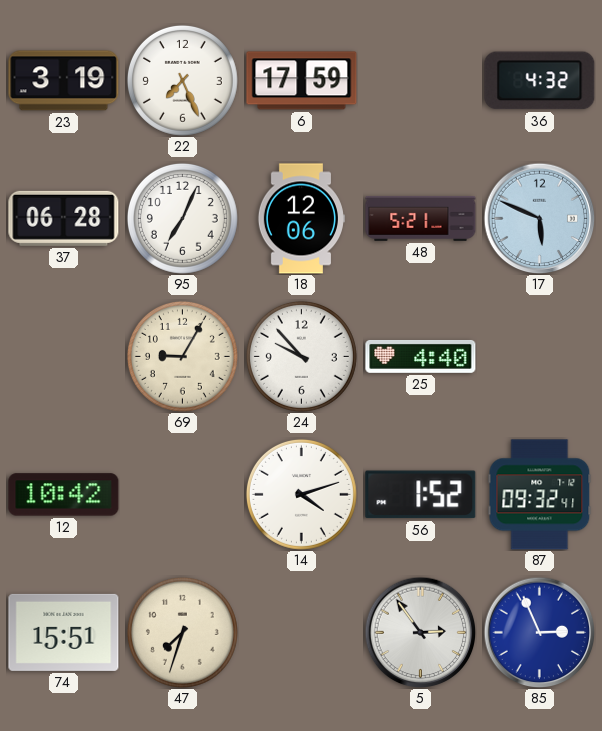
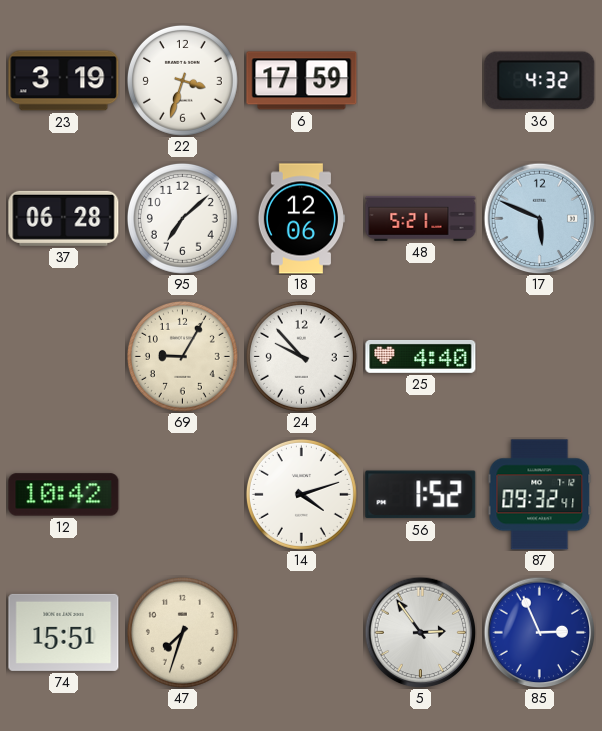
22: 7:26 -> 3:33
95: 7:04 -> 7:08
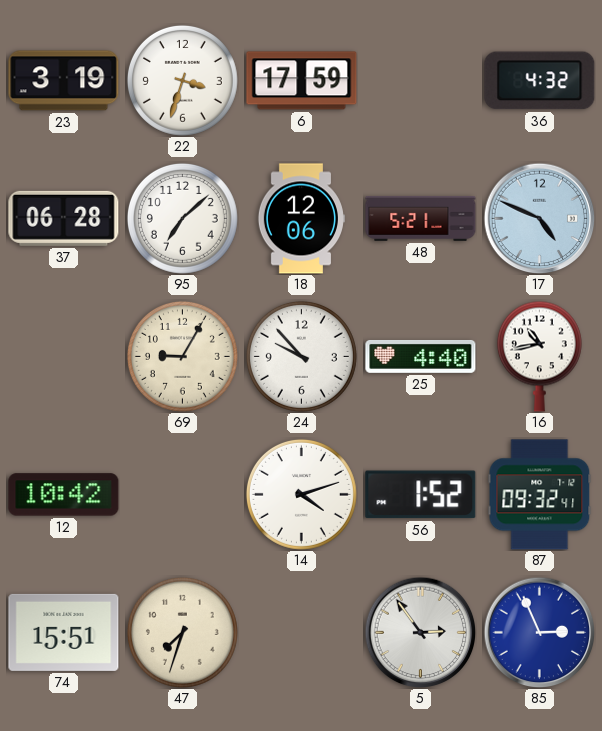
17: 5:49 -> 4:49
16: none -> 10:43
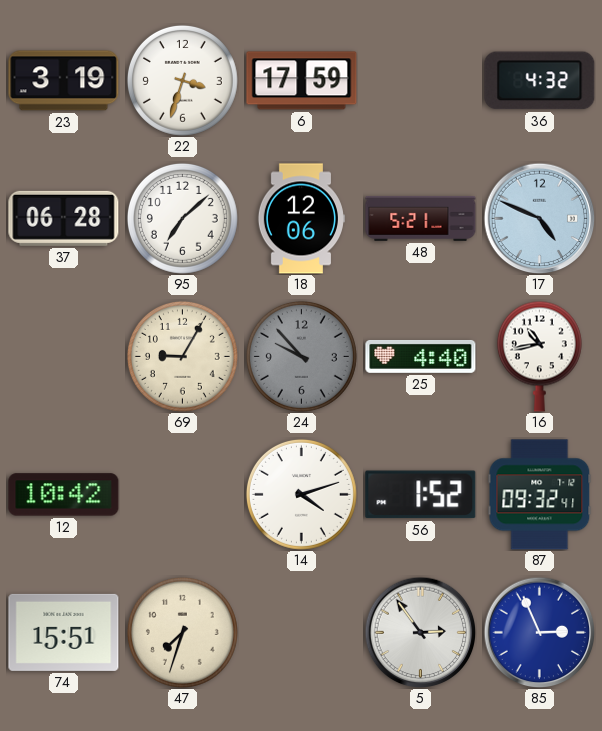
24 dial: white -> grey
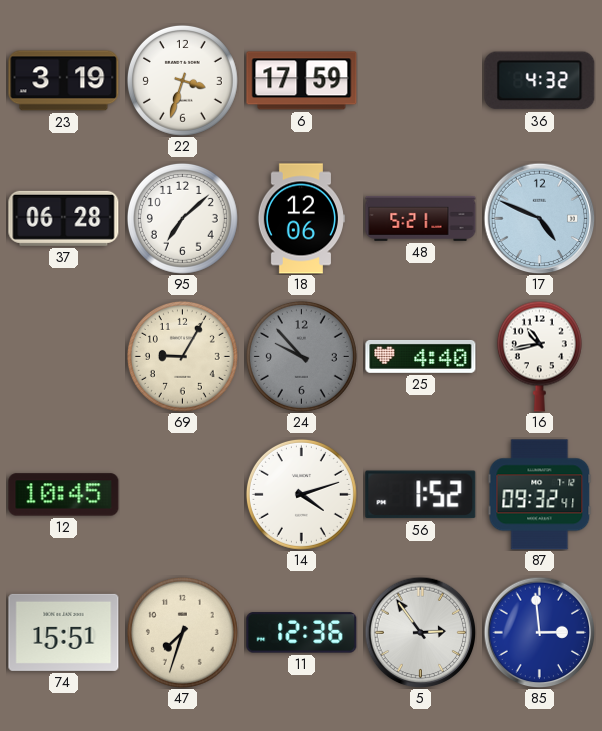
12: 10:42 -> 10:45
11: none -> 12:36
85: 2:56 -> 2:59
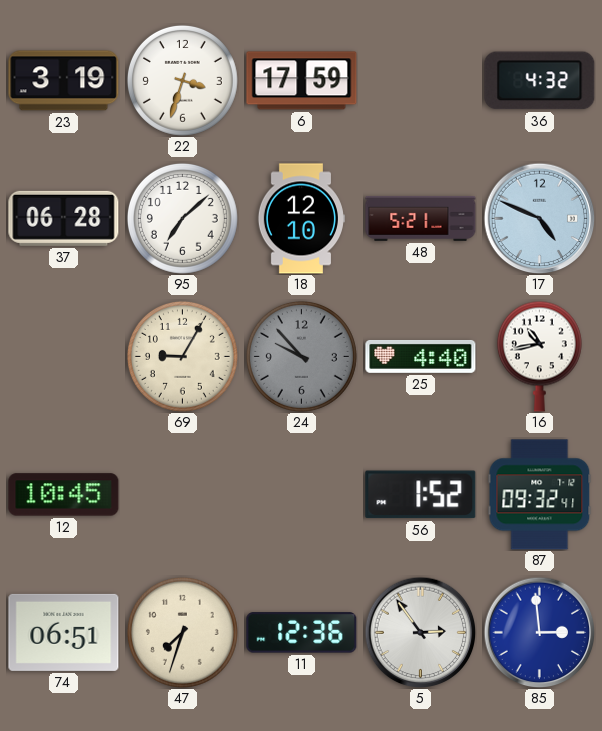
18: 12:06 -> 12:10
14: 4:12 -> none
74: 15:51 -> 06:51
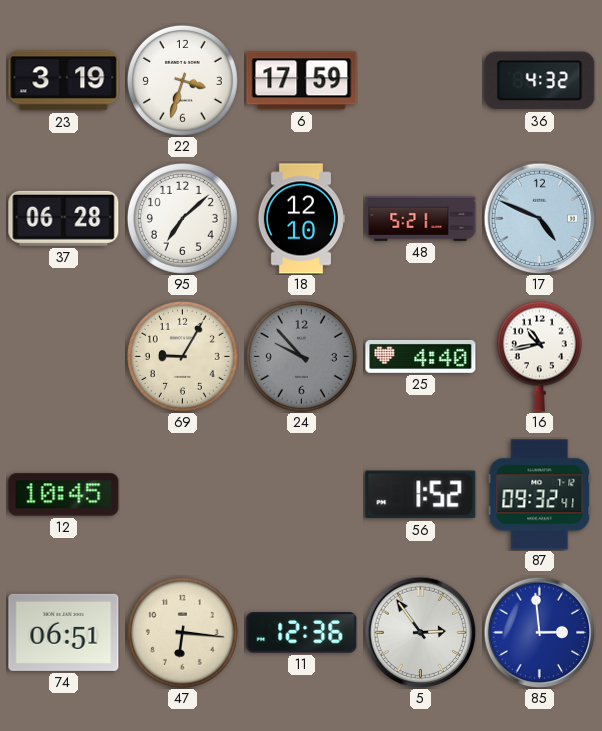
47: 7:33 -> 6:16
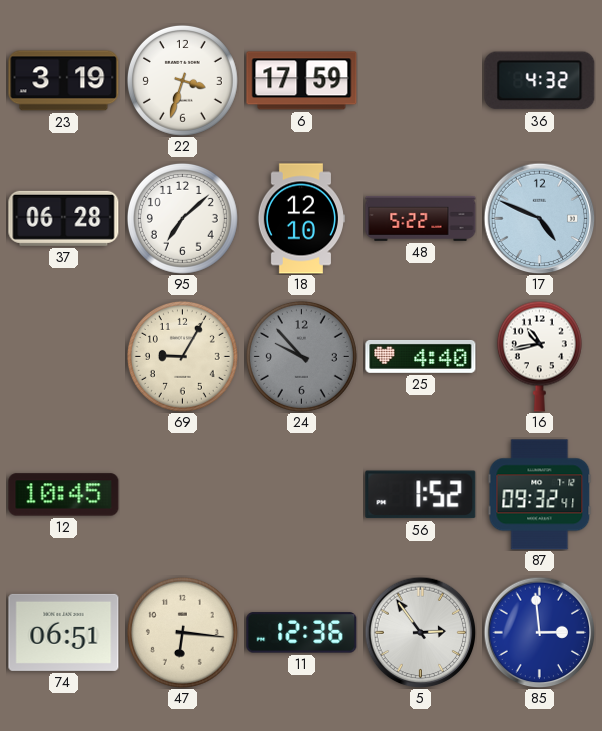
48: 5:21 -> 5:22
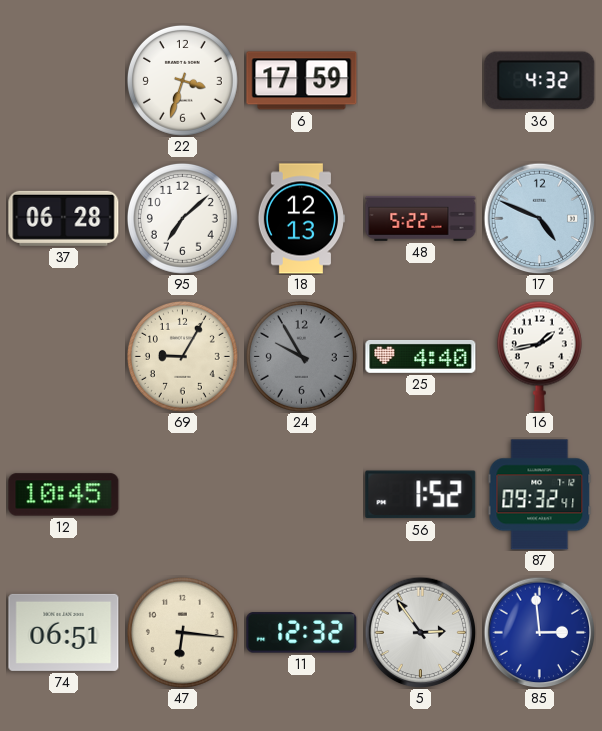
23: 3:19 -> none
18: 12:10 -> 12:13
24: 9:53 -> 9:55
16: 10:43 -> 1:43
11: 12:36 -> 12:32
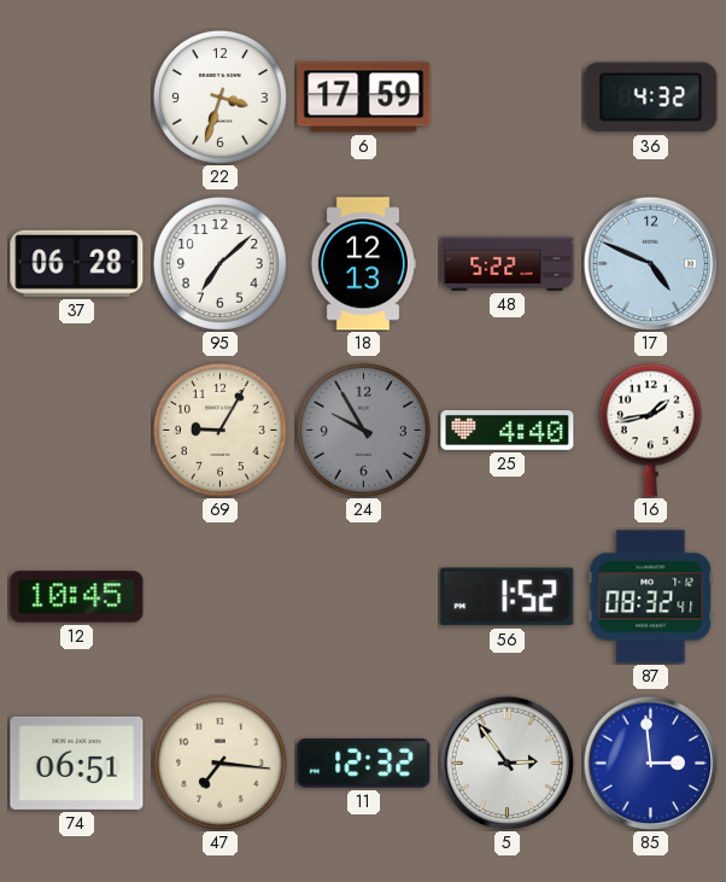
87: 09:32 -> 08:32
47: 6:16 -> 7:16
